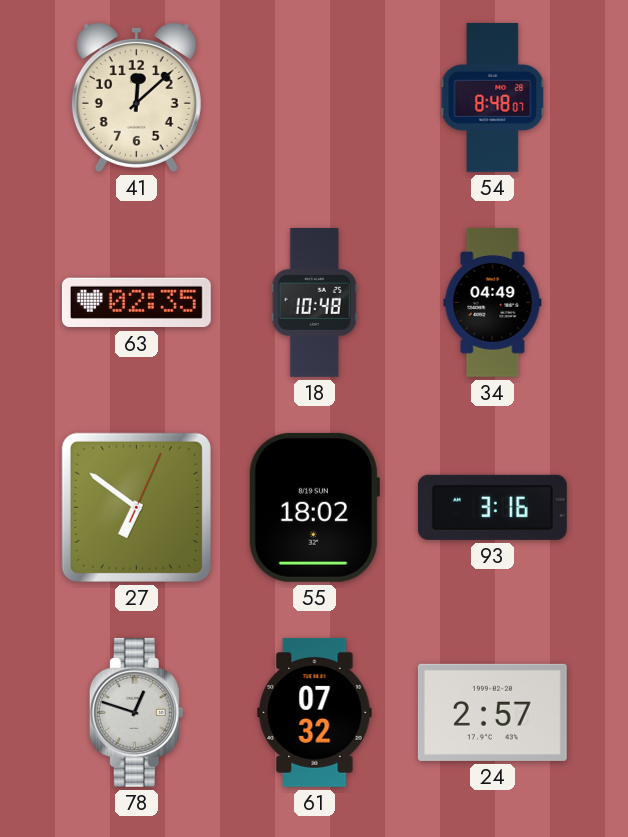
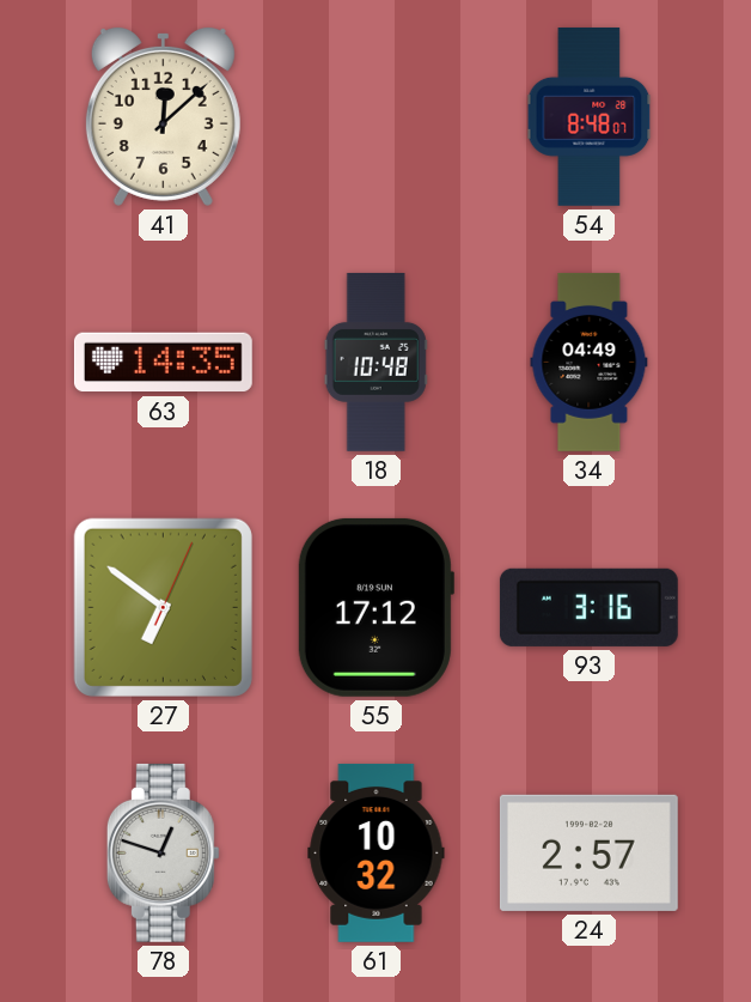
63: 02:35 -> 14:35
55: 18:02 -> 17:12
61: 07:32 -> 10:32
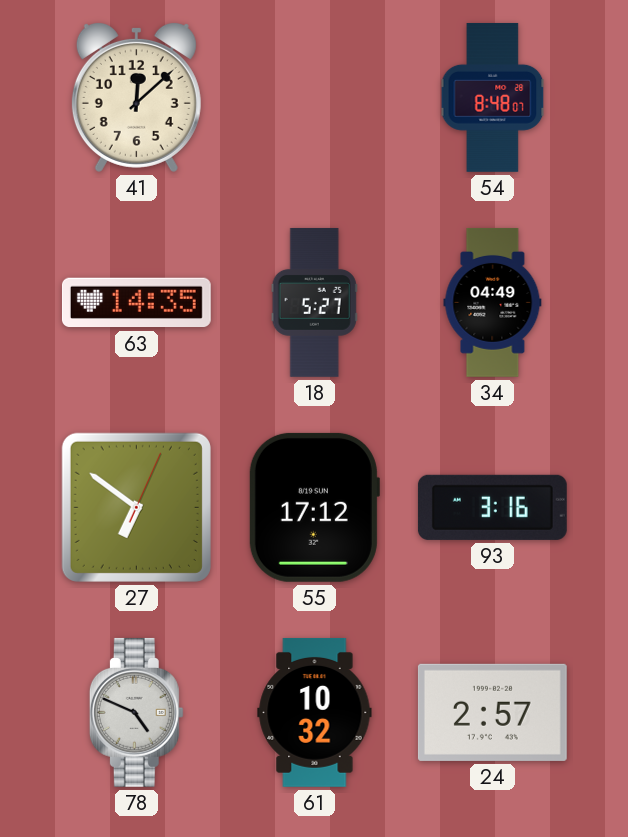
18: 10:48 -> 5:27
78: 12:48 -> 4:49
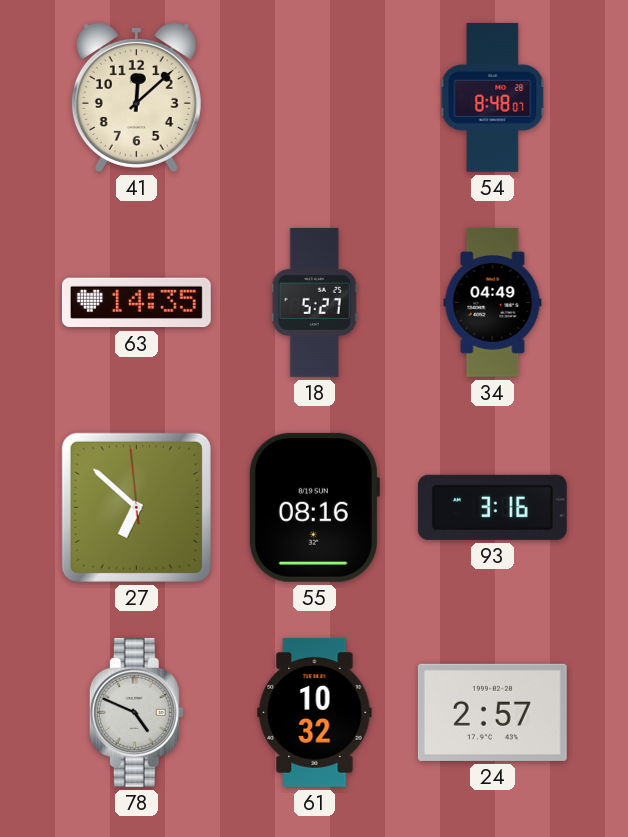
27: 6:51:04 -> 6:51:59
55: 17:12 -> 08:16
